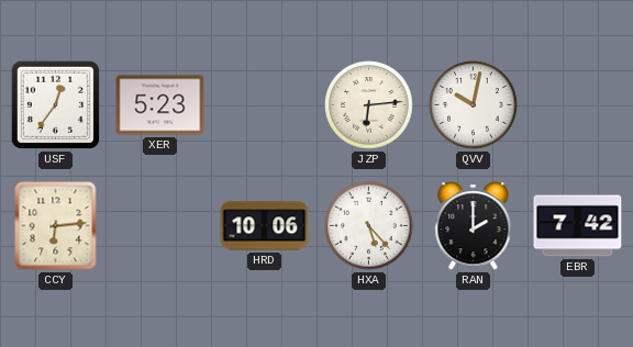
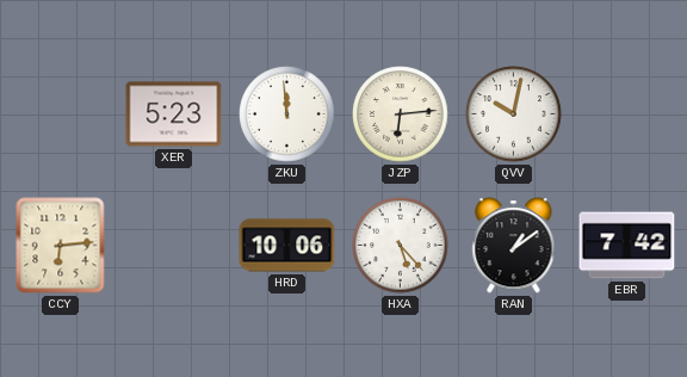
USF: 12:36 -> none
ZKU: none -> 11:59
RAN: 2:00 -> 1:09
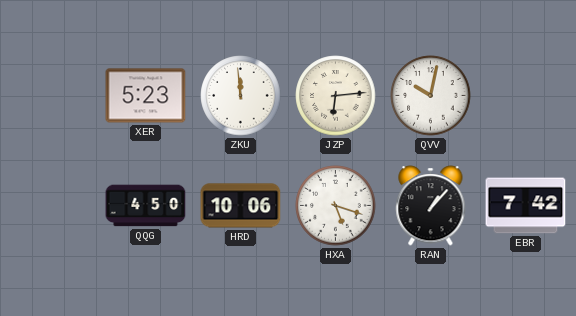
CCY: 6:14 -> none
QQG: none -> 4:50
HXA: 5:23 -> 5:18
RAN: 1:09 -> 1:07
